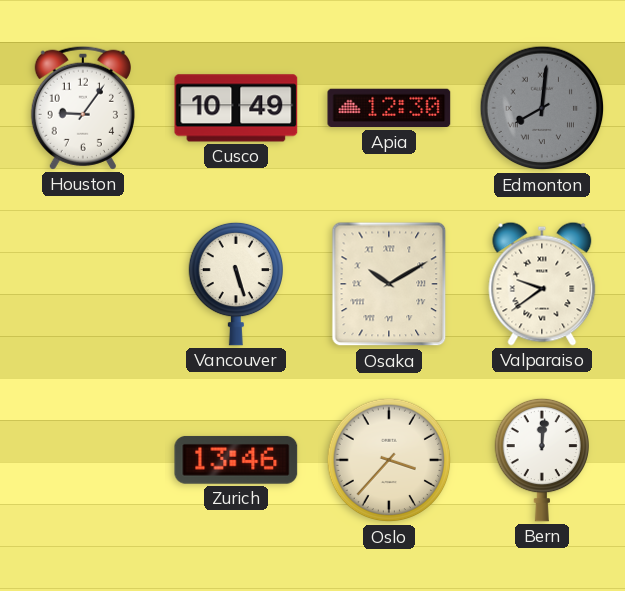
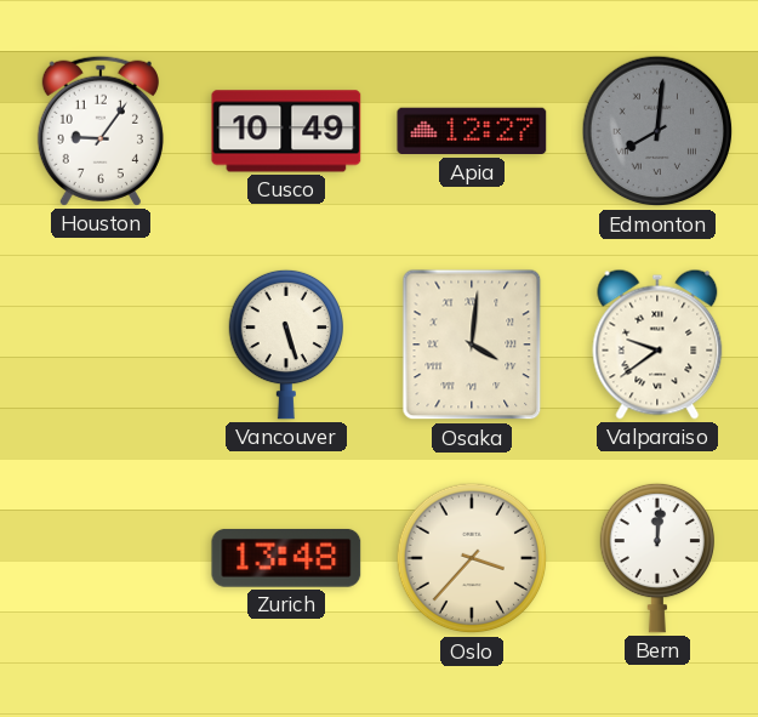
Apia: 12:30 -> 12:27
Osaka: 10:10 -> 4:01
Zurich: 13:46 -> 13:48
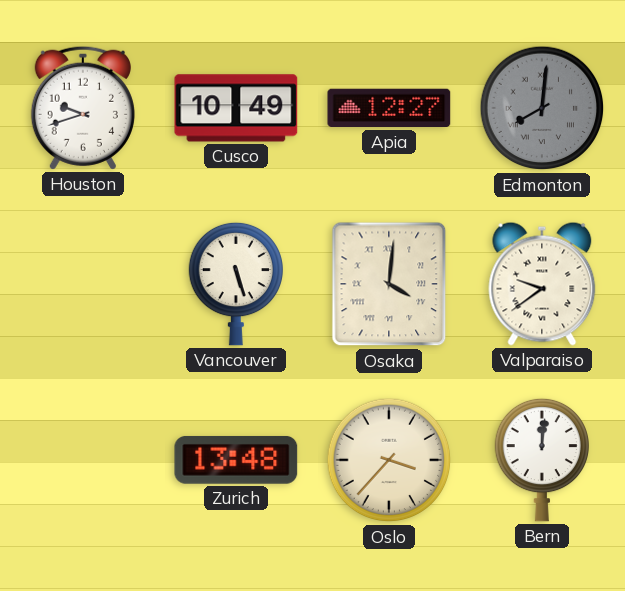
Houston: 9:06 -> 9:42
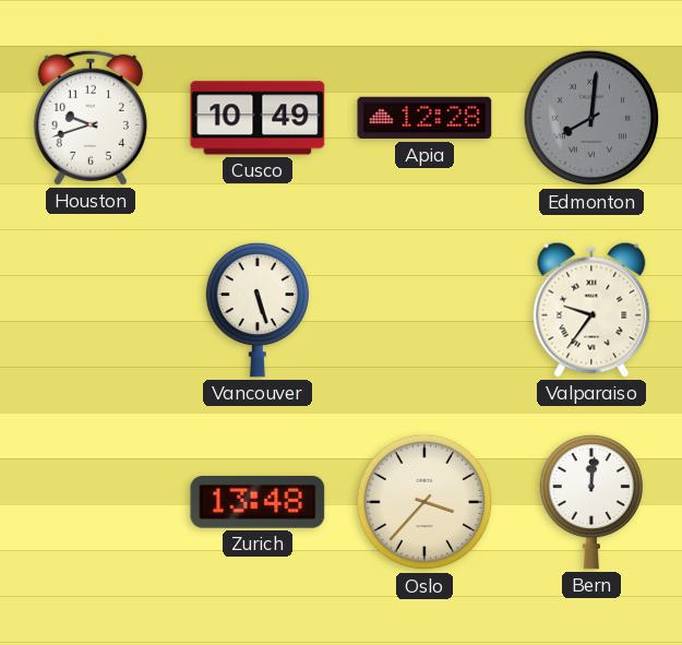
Apia: 12:27 -> 12:28
Osaka: 4:01 -> none
Valparaiso: 9:39 -> 9:36
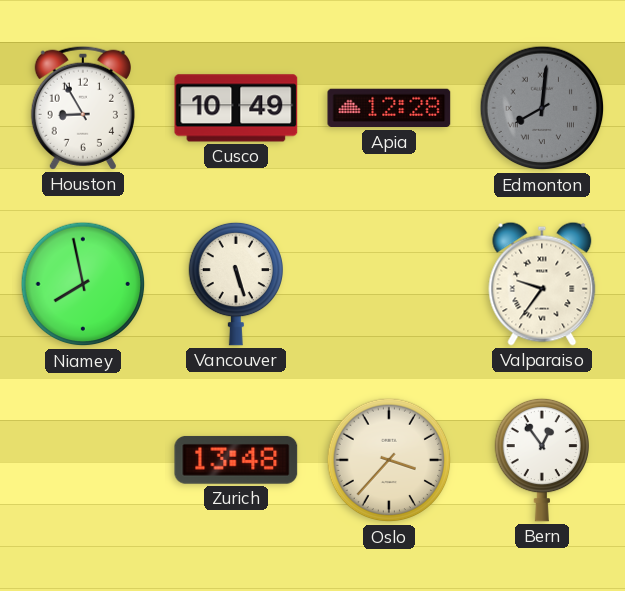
Houston: 9:42 -> 8:55
Niamey: none -> 7:58
Bern: 12:01 -> 12:54
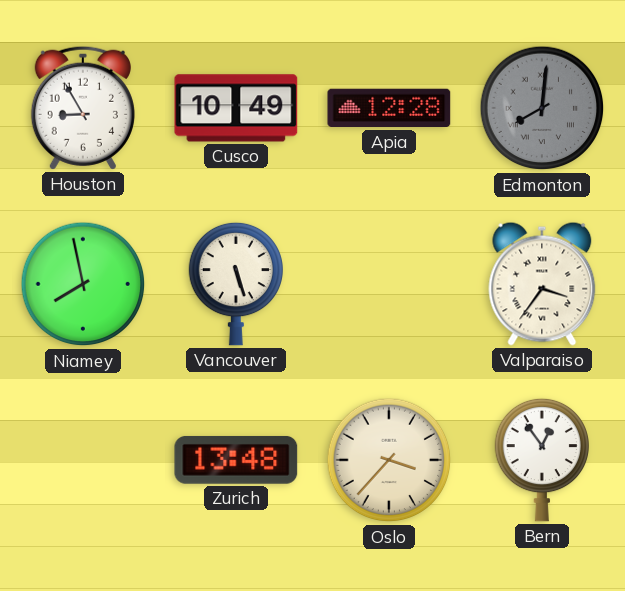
Valparaiso: 9:36 -> 3:36
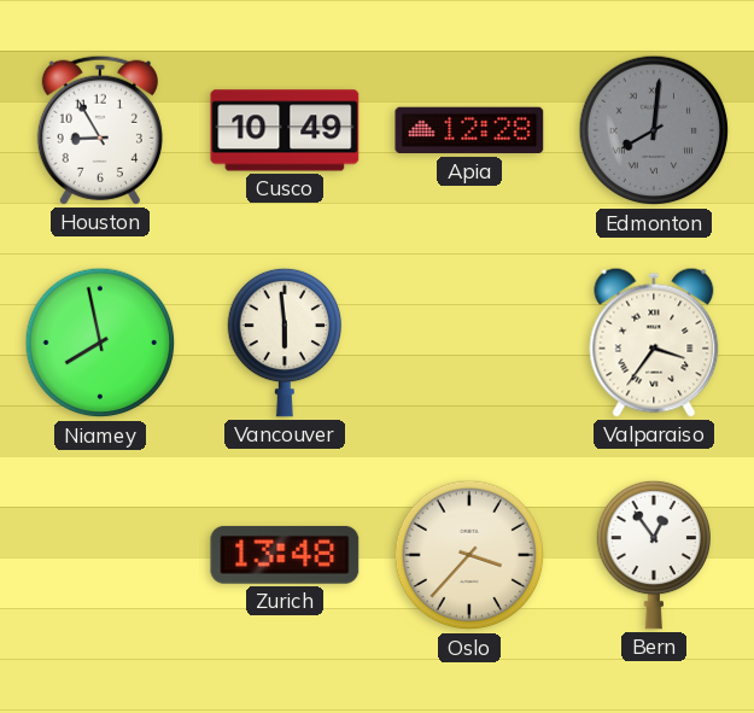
Vancouver: 5:27 -> 5:59
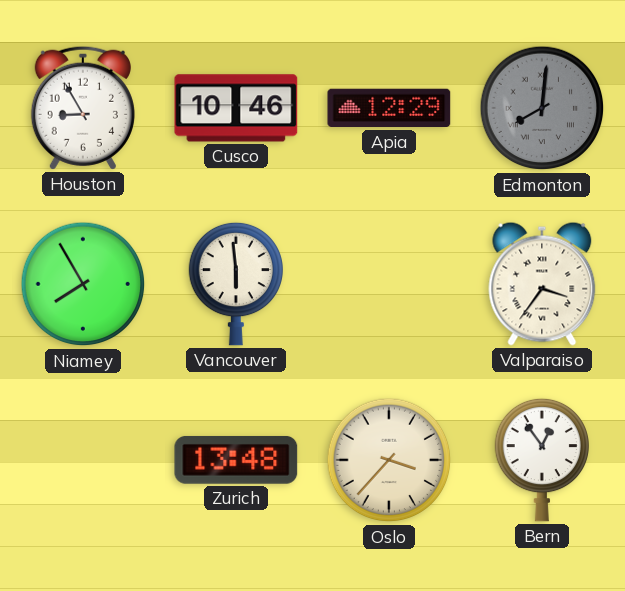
Cusco: 10:49 -> 10:46
Apia: 12:28 -> 12:29
Niamey: 7:58 -> 7:55
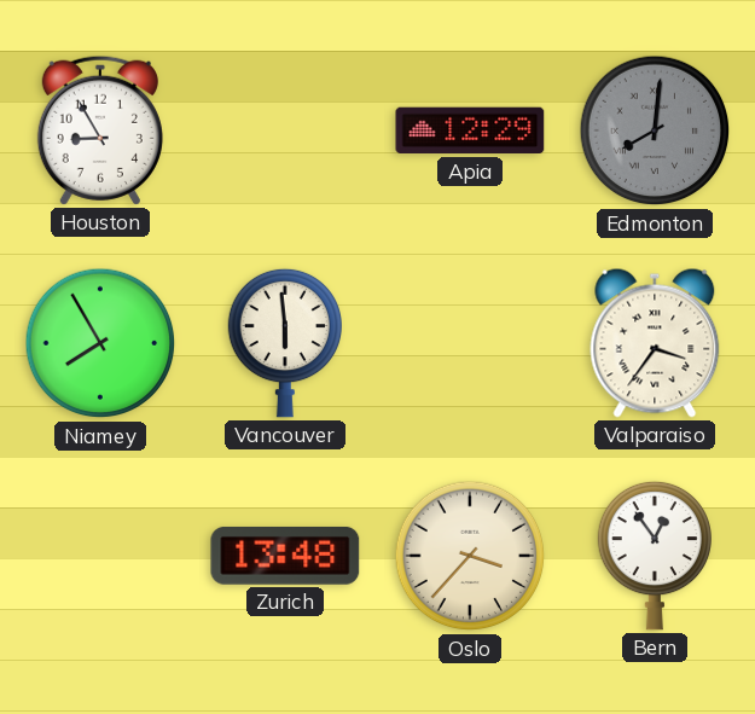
Cusco: 10:46 -> none
